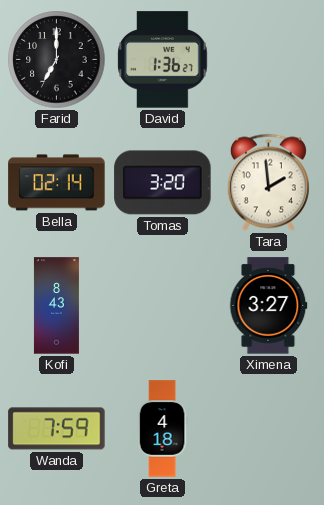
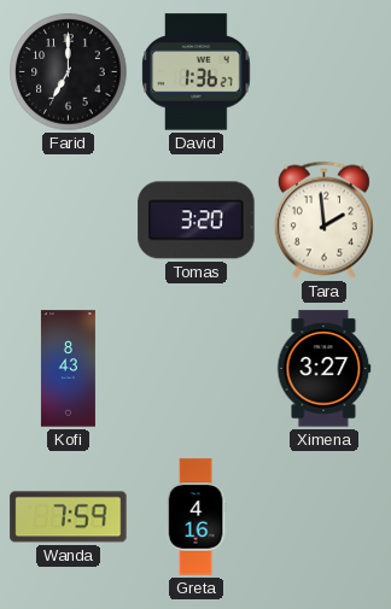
Bella: 02:14 -> none
Greta: 4:18 -> 4:16
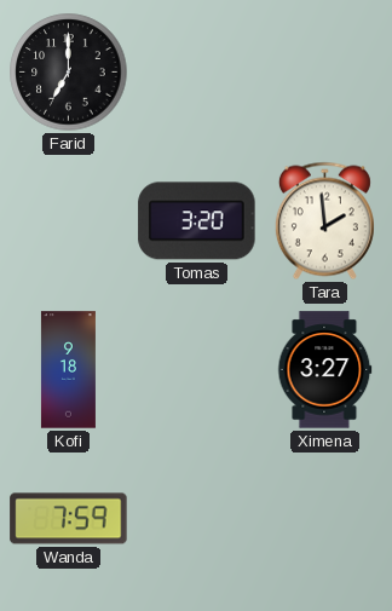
David: 1:36 -> none
Kofi: 8:43 -> 9:18
Greta: 4:16 -> none
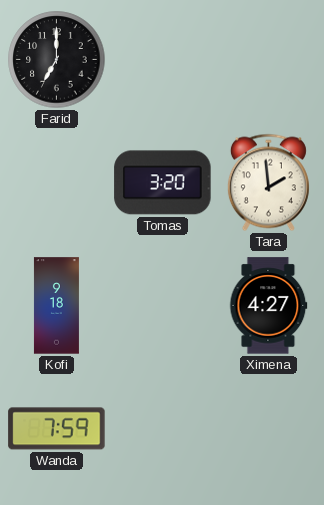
Ximena: 3:27 -> 4:27
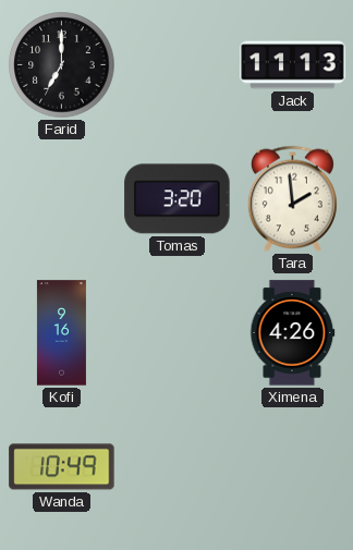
Jack: none -> 11:13
Kofi: 9:18 -> 9:16
Ximena: 4:27 -> 4:26
Wanda: 7:59 -> 10:49
